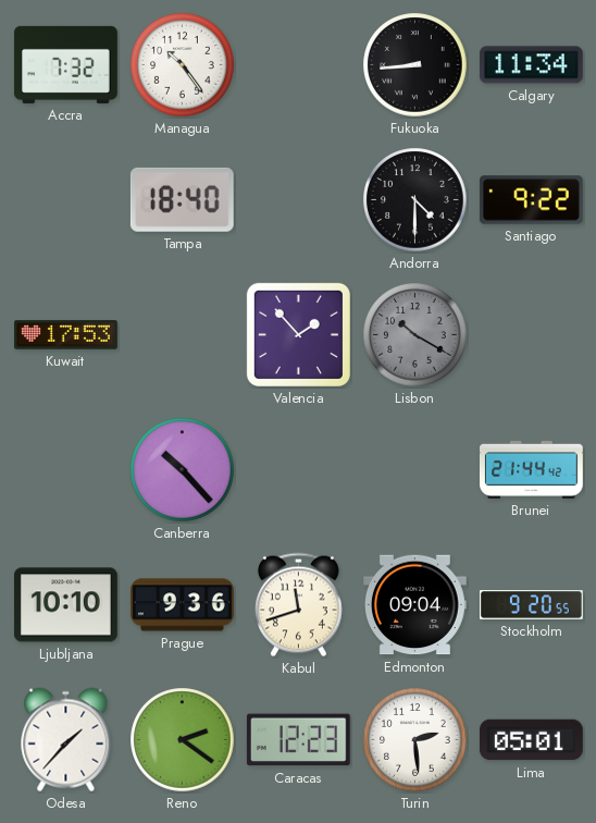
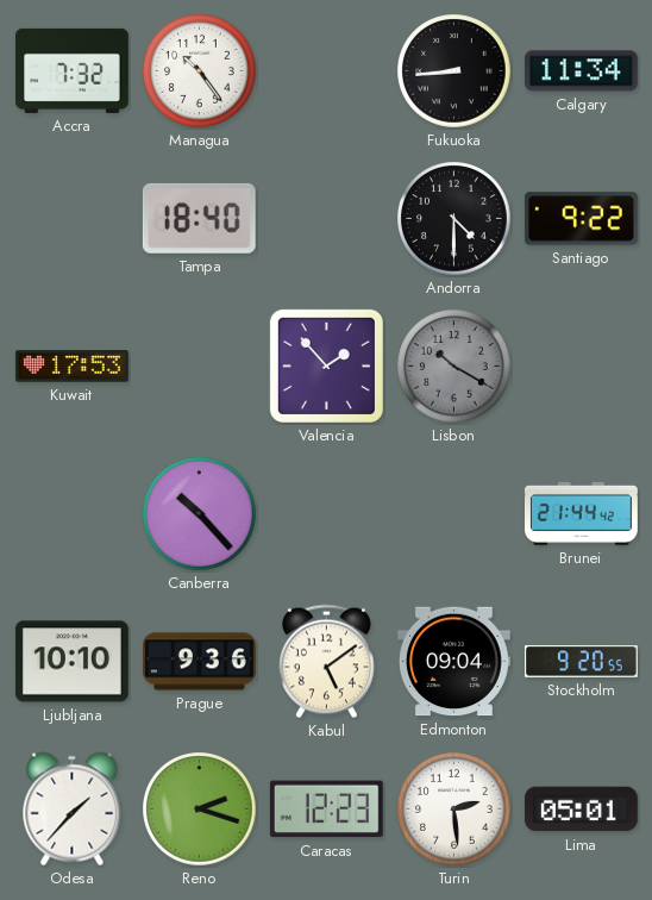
Kabul: 11:42 -> 5:09
Reno: 2:21 -> 2:18
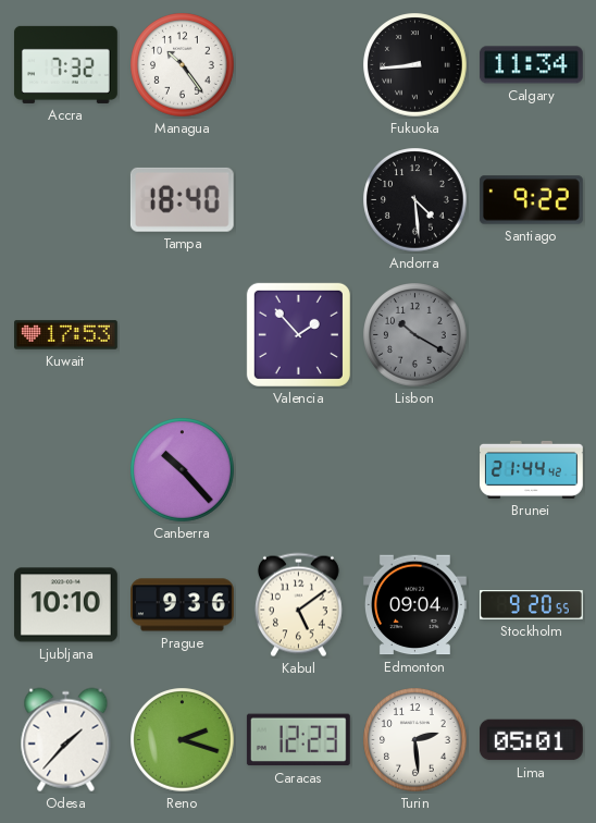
Andorra: 4:30 -> 4:29
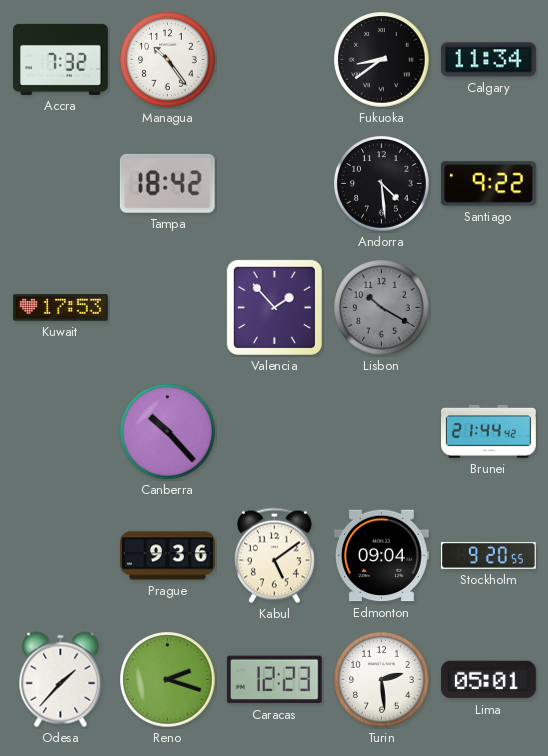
Fukuoka: 8:44 -> 8:39
Tampa: 18:40 -> 18:42
Ljubljana: 10:10 -> none
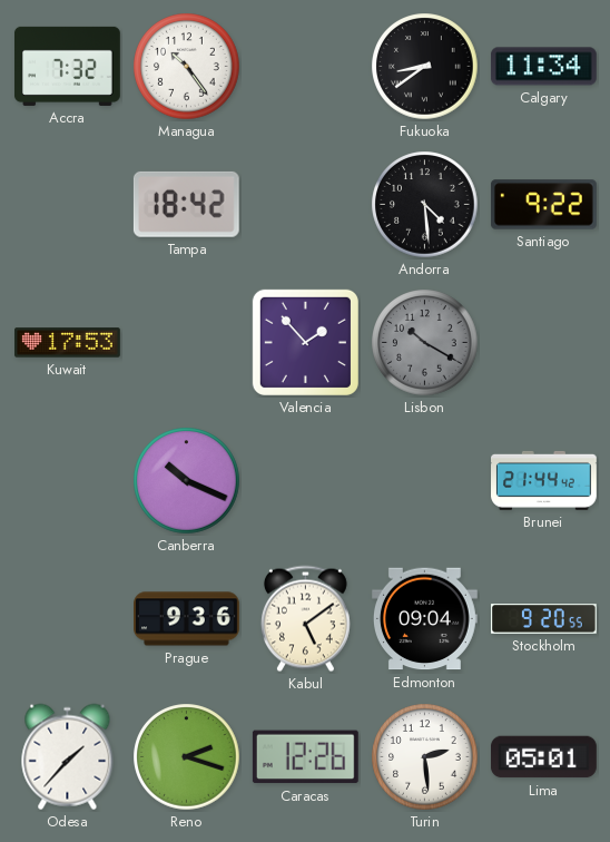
Canberra: 10:23 -> 10:19
Caracas: 12:23 -> 12:26
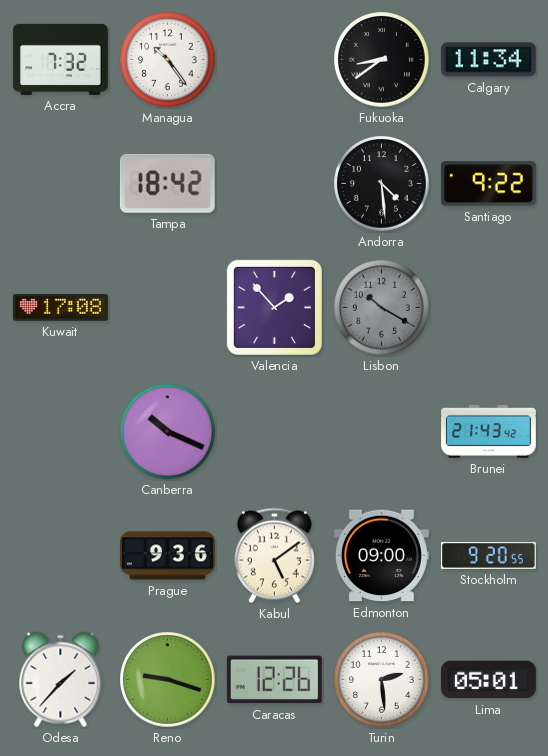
Kuwait: 17:53 -> 17:08
Brunei: 21:44 -> 21:43
Edmonton: 09:04 -> 09:00
Reno: 2:18 -> 9:18
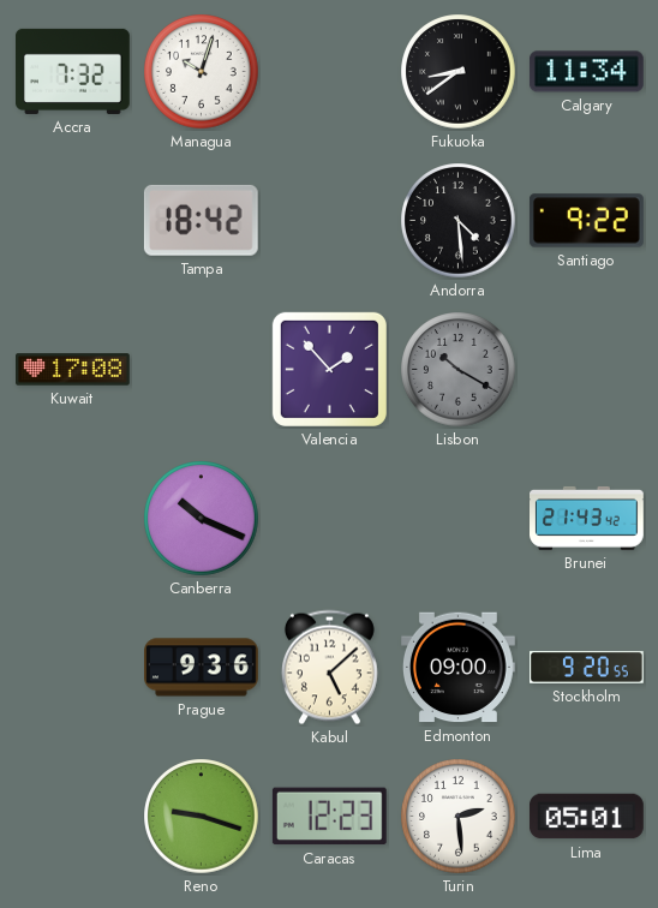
Managua: 10:24 -> 10:03
Kabul: 5:09 -> 5:08
Odesa: 1:37 -> none
Caracas: 12:26 -> 12:23
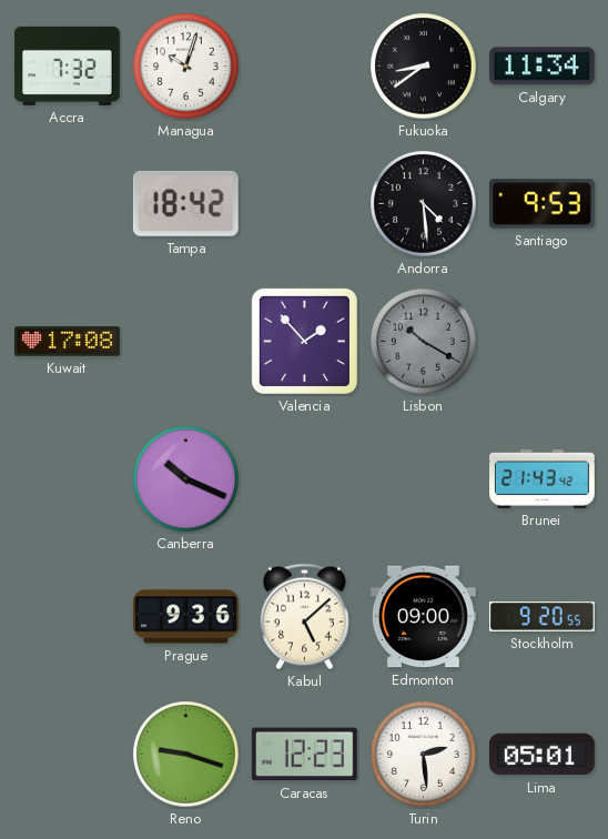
Santiago: 9:22 -> 9:53
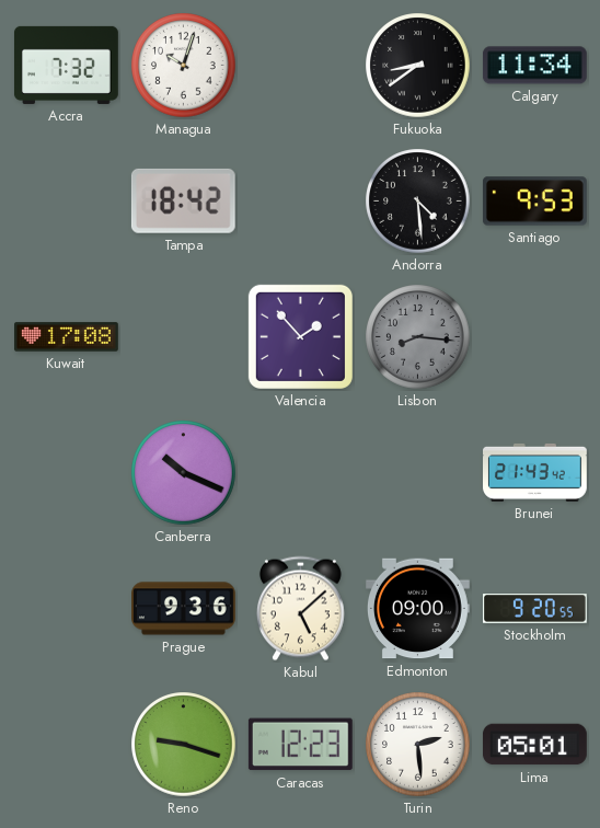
Lisbon: 10:20 -> 8:16
